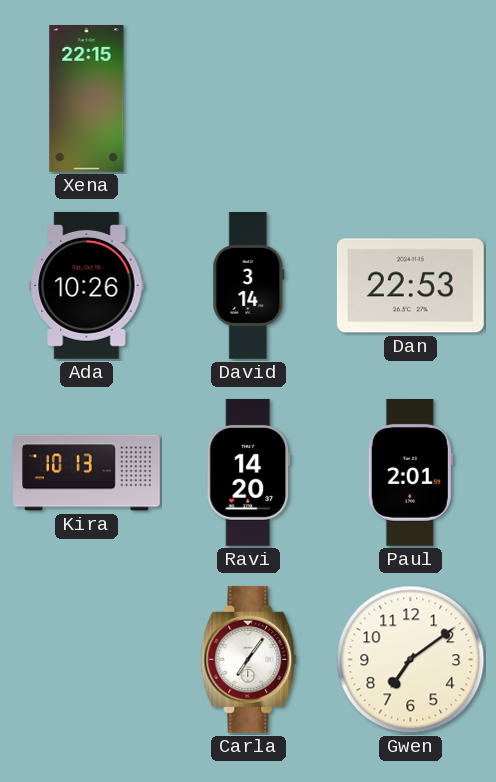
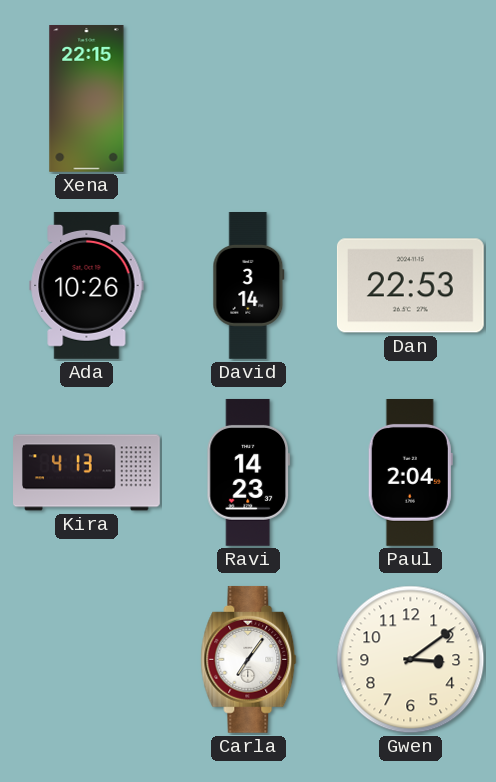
Kira: 10:13 -> 4:13
Ravi: 14:20 -> 14:23
Paul: 2:01 -> 2:04
Gwen: 7:09 -> 3:09
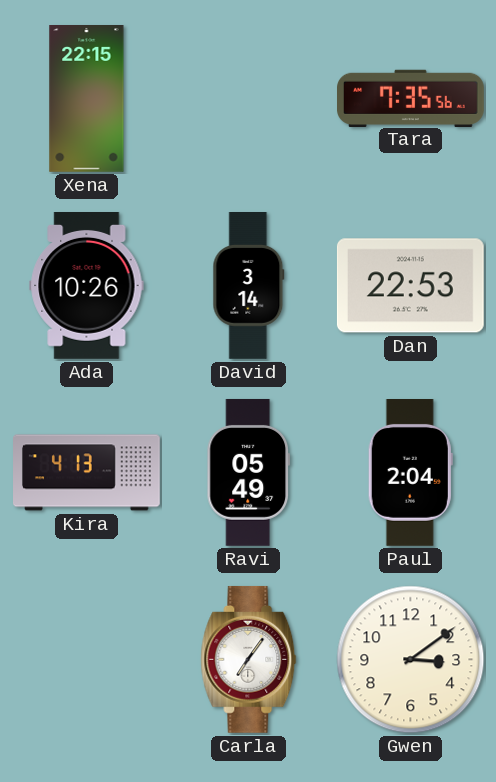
Tara: none -> 7:35
Ravi: 14:23 -> 05:49
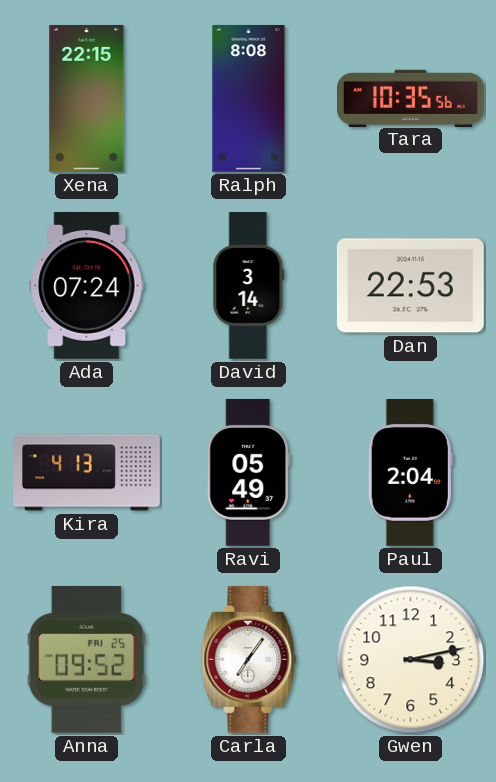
Ralph: none -> 8:08
Tara: 7:35 -> 10:35
Ada: 10:26 -> 07:24
Anna: none -> 09:52
Gwen: 3:09 -> 3:13
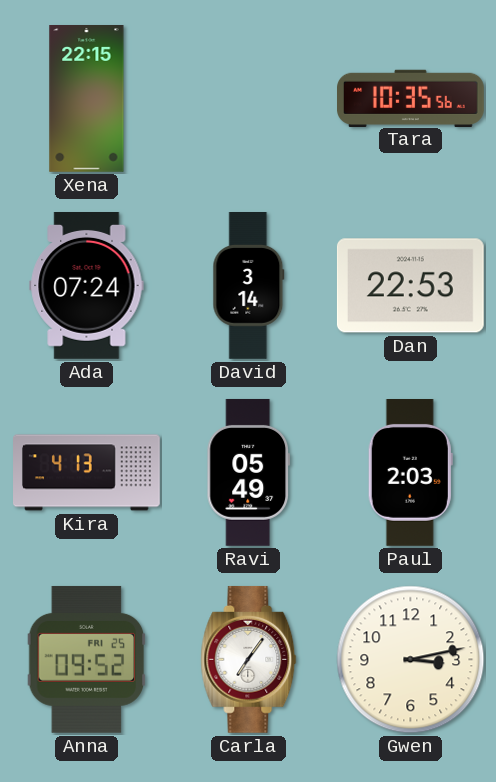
Ralph: 8:08 -> none
Paul: 2:04 -> 2:03
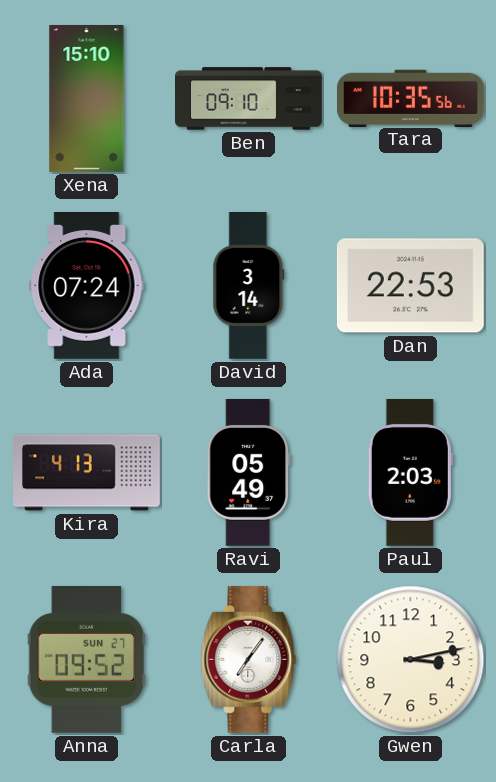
Xena: 22:15 -> 15:10
Ben: none -> 09:10
Anna date: FRI 25 -> SUN 27
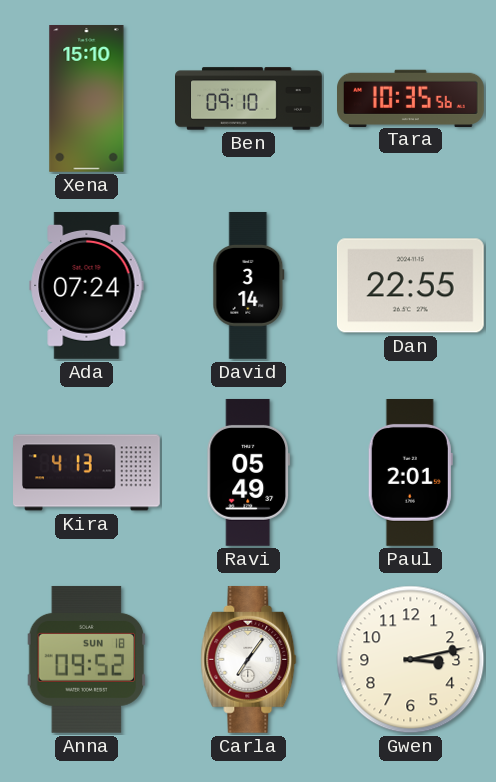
Dan: 22:53 -> 22:55
Paul: 2:03 -> 2:01
Anna date: SUN 27 -> SUN 18
